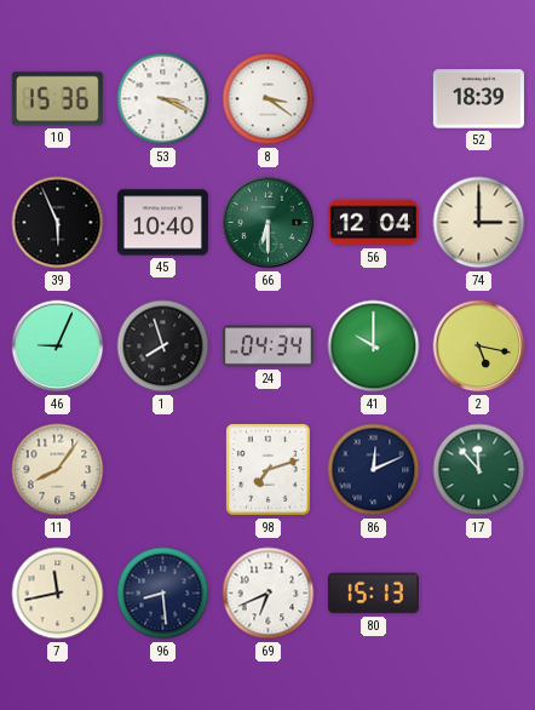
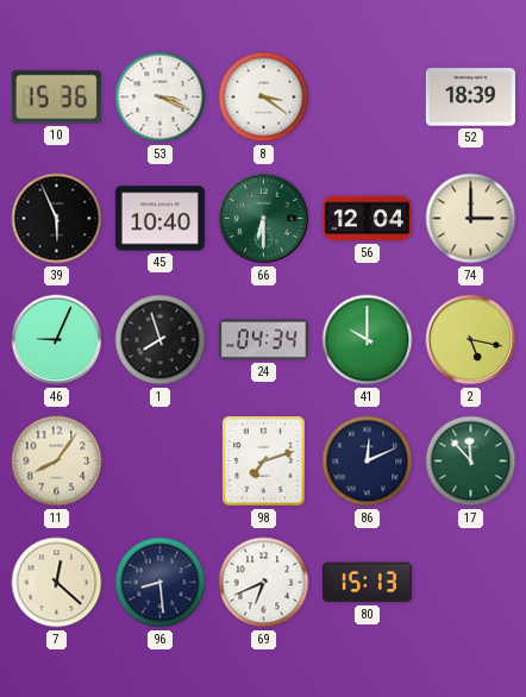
7: 11:43 -> 12:22
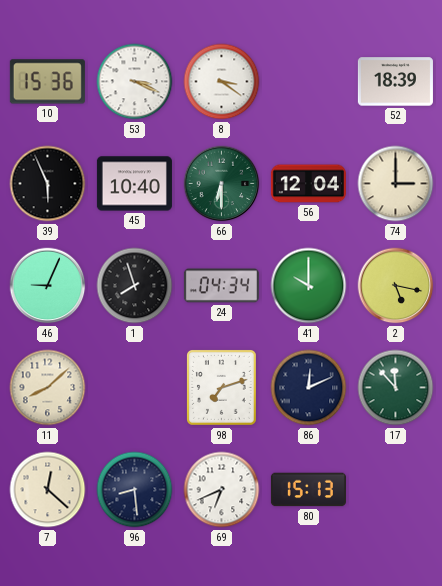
11: 8:06 -> 8:08
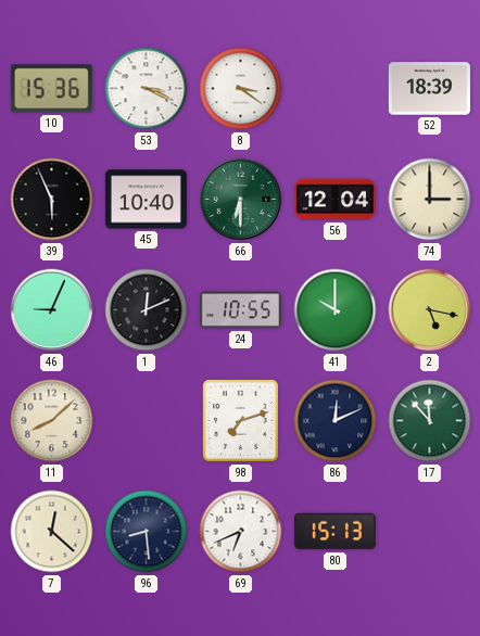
1: 7:57 -> 12:11
24: 04:34 -> 10:55
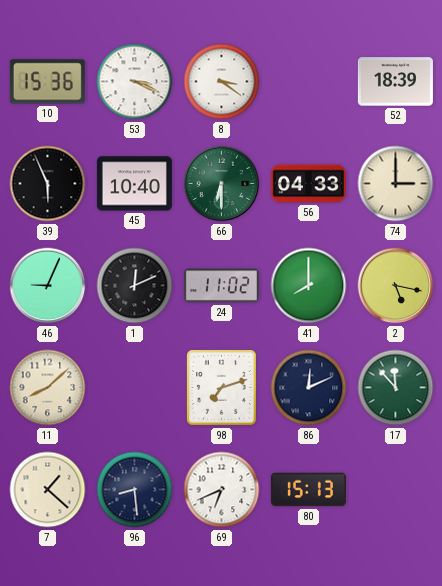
56: 12:04 -> 04:33
24: 10:55 -> 11:02
41: 10:00 -> 8:00
7: 12:22 -> 1:22
